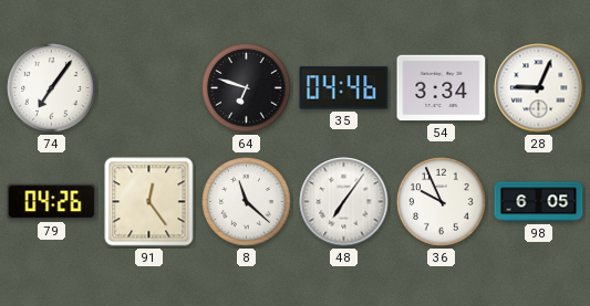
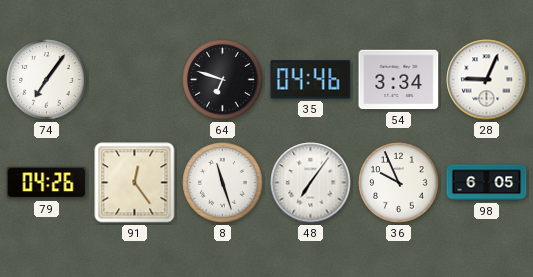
8: 11:22 -> 11:27
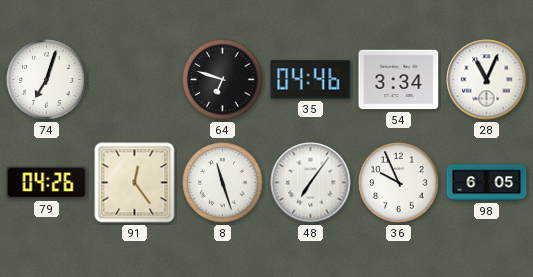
74: 7:06 -> 7:03
28: 9:04 -> 11:04
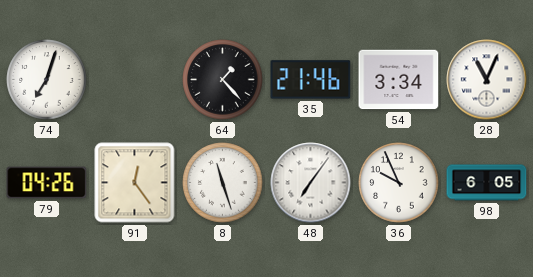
64: 6:48 -> 1:23
35: 04:46 -> 21:46
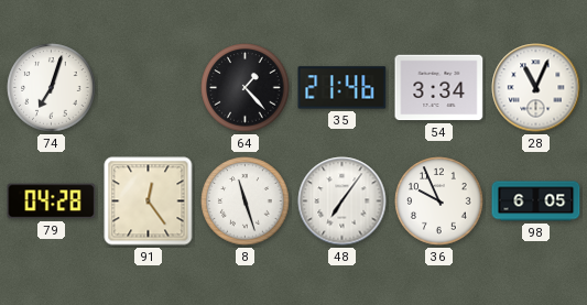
79: 04:26 -> 04:28
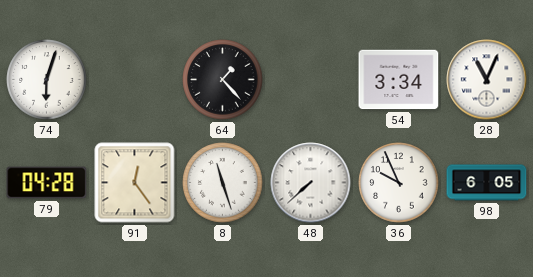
74: 7:03 -> 6:03
35: 21:46 -> none
48: 7:06 -> 7:38
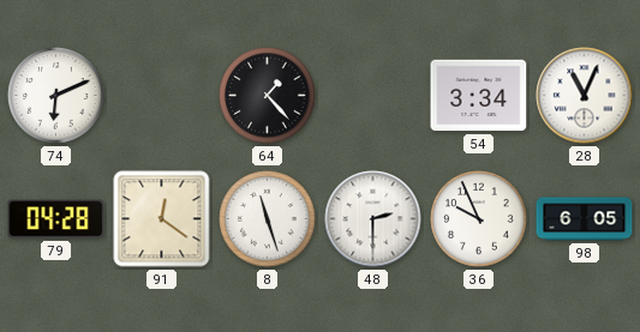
74: 6:03 -> 6:11
91: 12:24 -> 12:21
48: 7:38 -> 2:30
